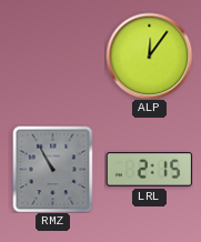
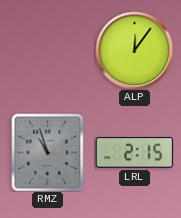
RMZ: 10:55 -> 10:57
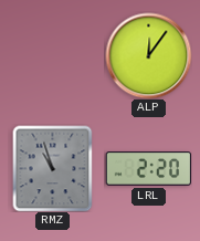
LRL: 2:15 -> 2:20
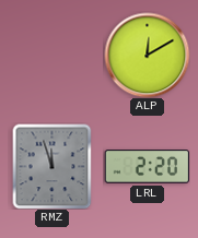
ALP: 12:06 -> 12:10
RMZ: 10:57 -> 11:57
